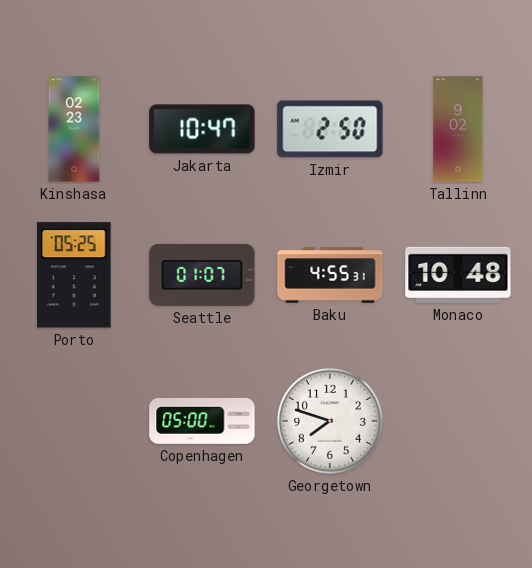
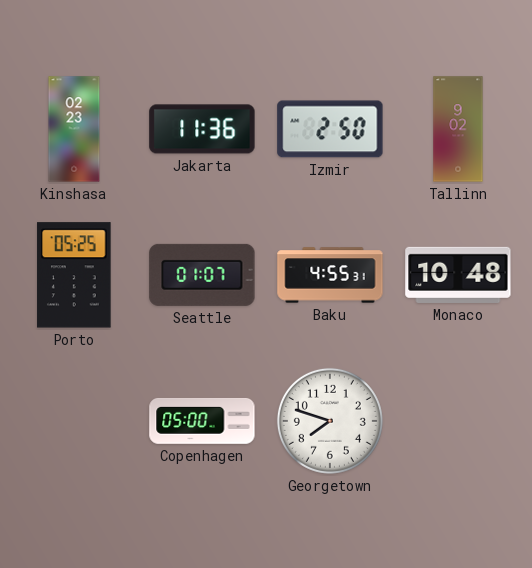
Jakarta: 10:47 -> 11:36
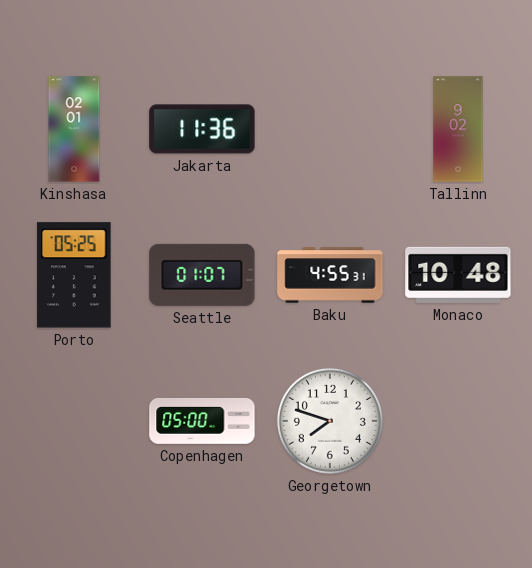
Kinshasa: 02:23 -> 02:01
Izmir: 2:50 -> none
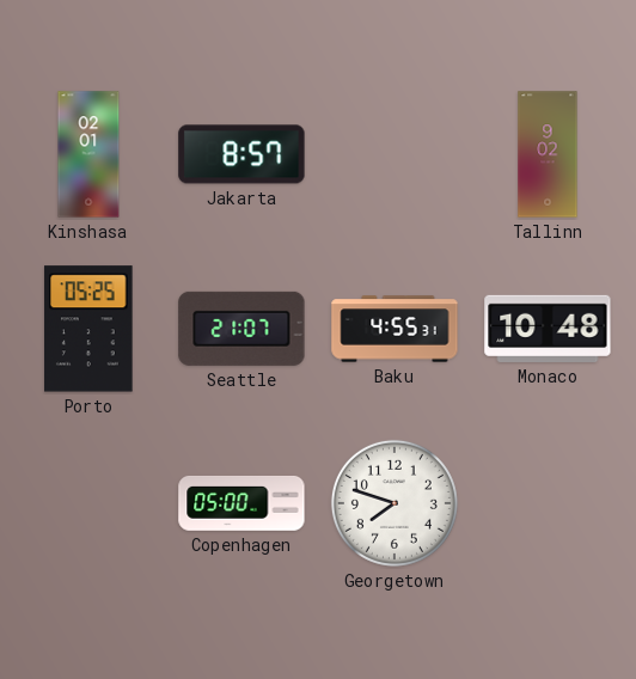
Jakarta: 11:36 -> 8:57
Seattle: 01:07 -> 21:07
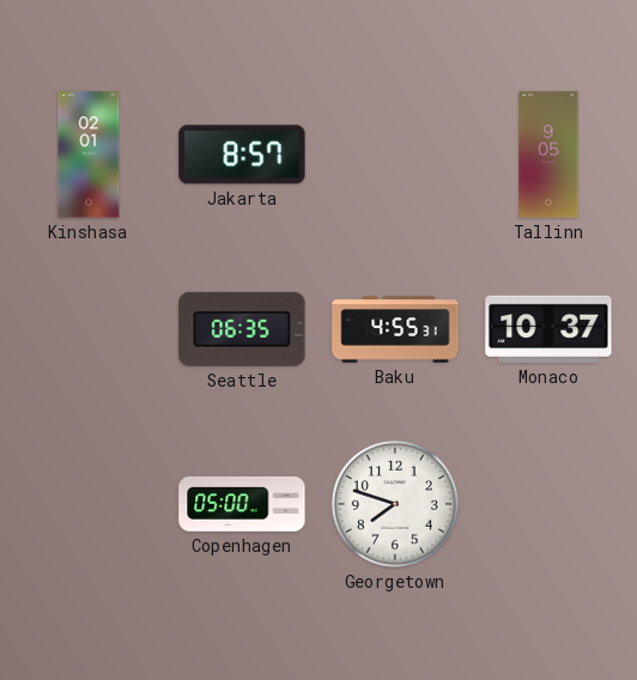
Tallinn: 9:02 -> 9:05
Porto: 05:25 -> none
Seattle: 21:07 -> 06:35
Monaco: 10:48 -> 10:37
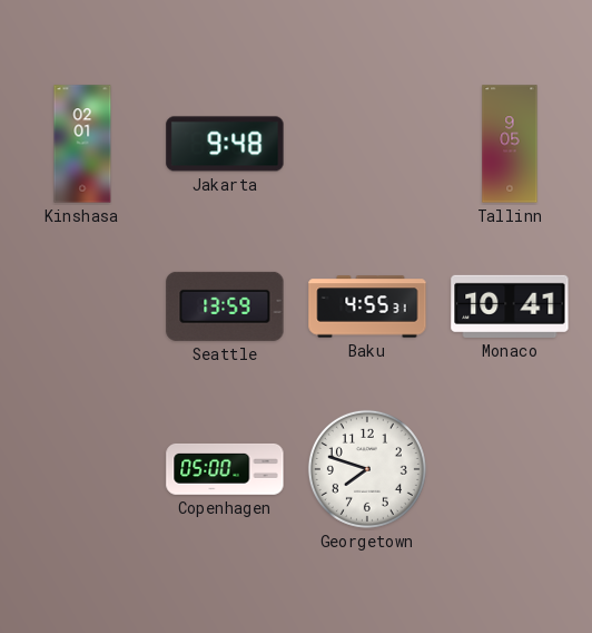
Jakarta: 8:57 -> 9:48
Seattle: 06:35 -> 13:59
Monaco: 10:37 -> 10:41
